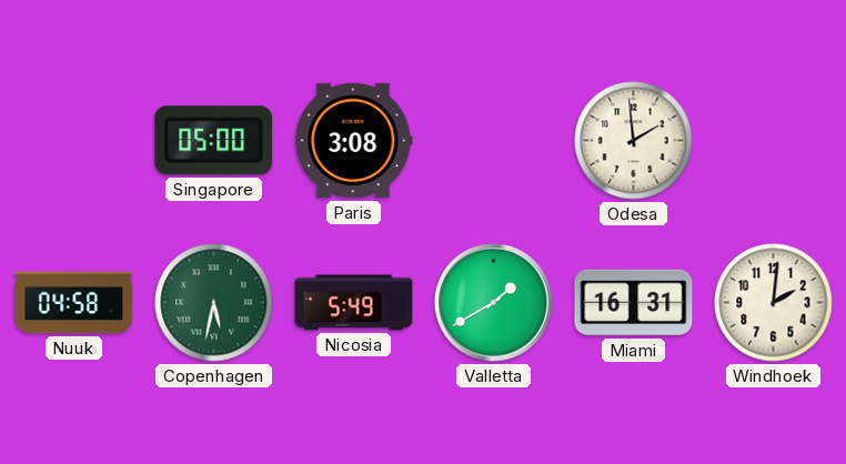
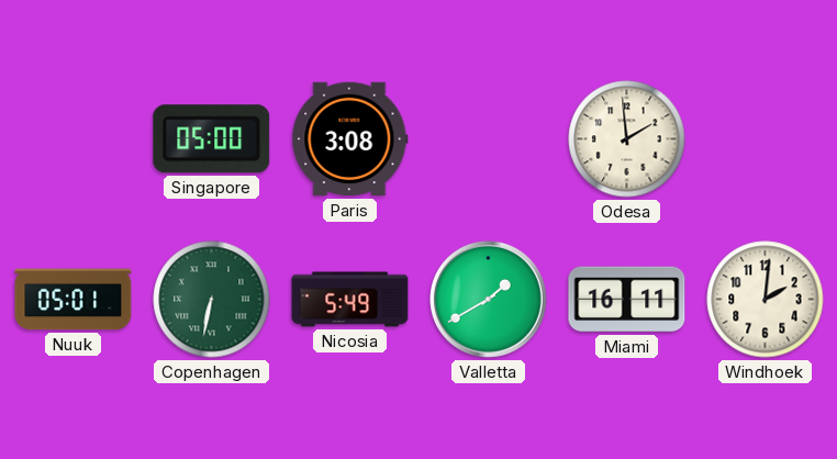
Nuuk: 04:58 -> 05:01
Copenhagen: 5:32 -> 6:32
Miami: 16:31 -> 16:11
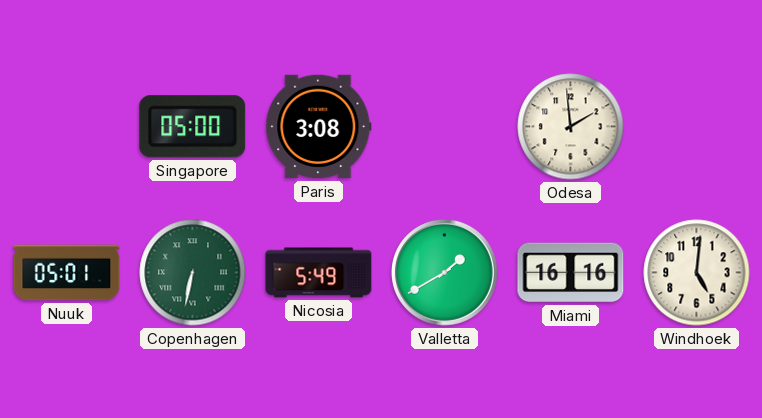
Miami: 16:11 -> 16:16
Windhoek: 2:01 -> 5:01
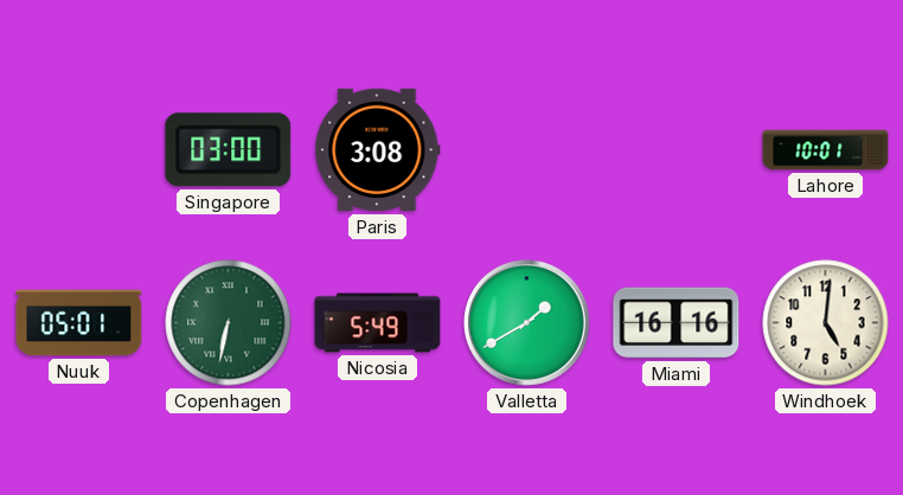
Singapore: 05:00 -> 03:00
Odesa: 1:59 -> none
Lahore: none -> 10:01
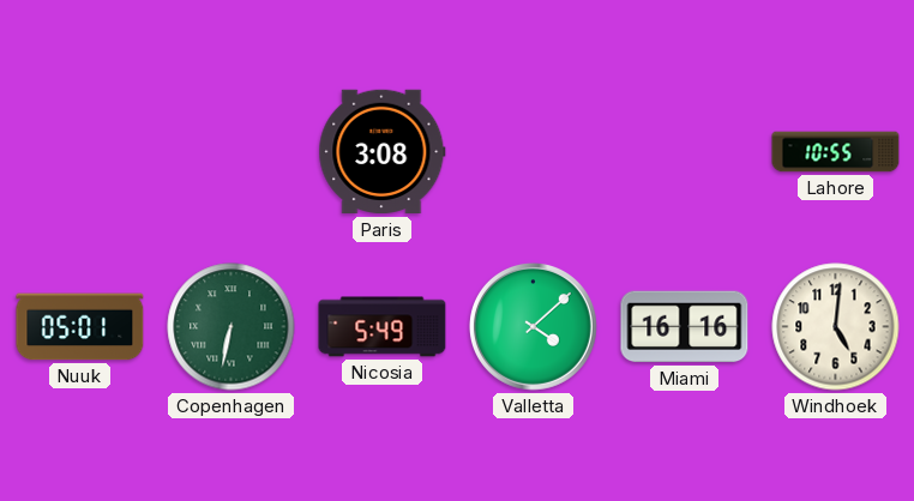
Singapore: 03:00 -> none
Lahore: 10:01 -> 10:55
Valletta: 1:40 -> 4:08
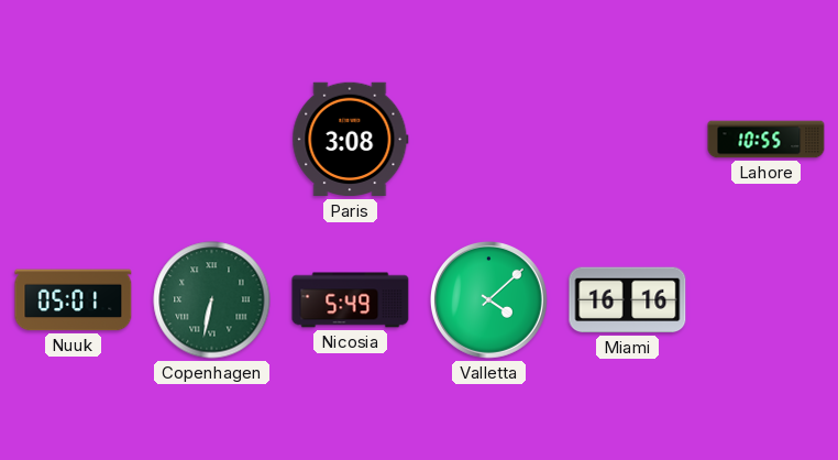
Windhoek: 5:01 -> none
